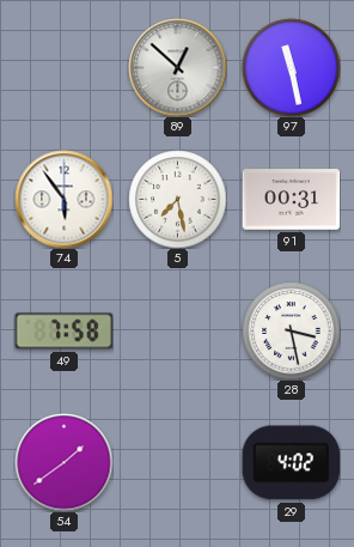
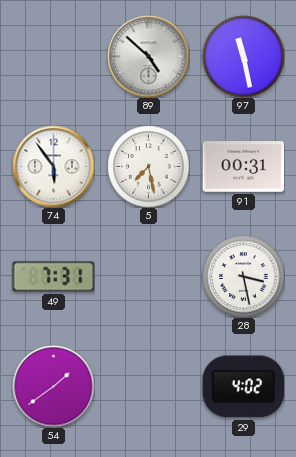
89: 12:52 -> 4:52
49: 7:58 -> 7:31
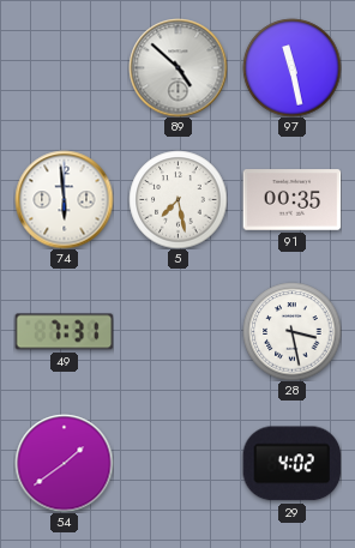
74: 5:54 -> 5:59
91: 00:31 -> 00:35
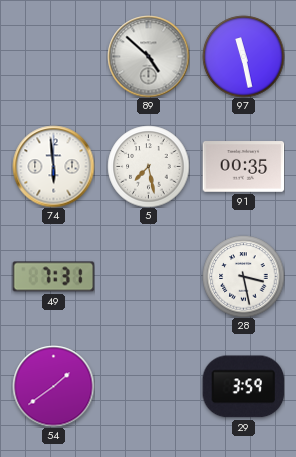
29: 4:02 -> 3:59
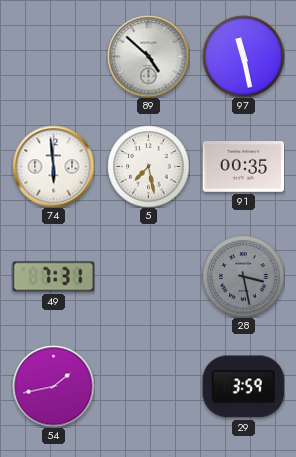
28 dial: white -> grey
54: 1:39 -> 1:43
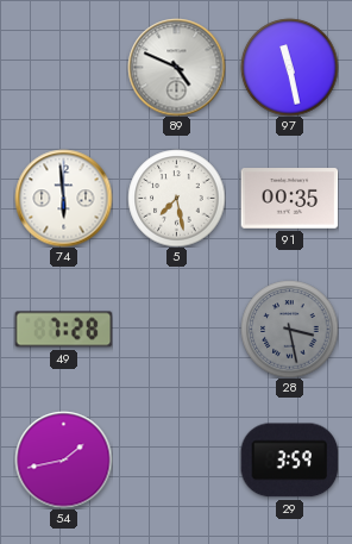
89: 4:52 -> 4:49
49: 7:31 -> 7:28
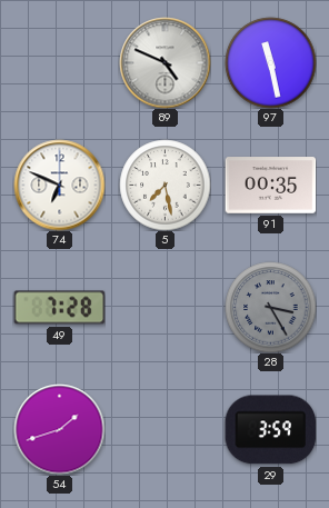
74: 5:59 -> 6:49
28: 3:28 -> 3:25
54: 1:43 -> 1:42
